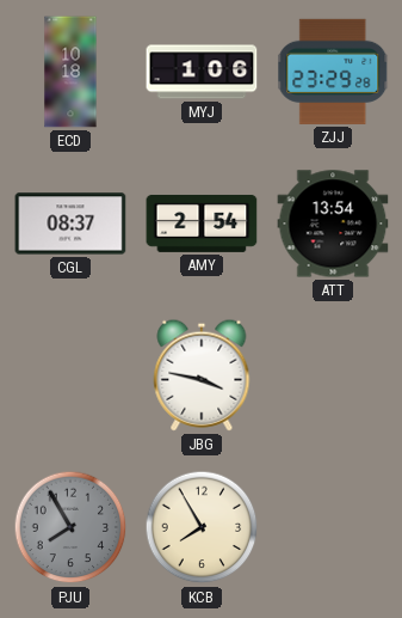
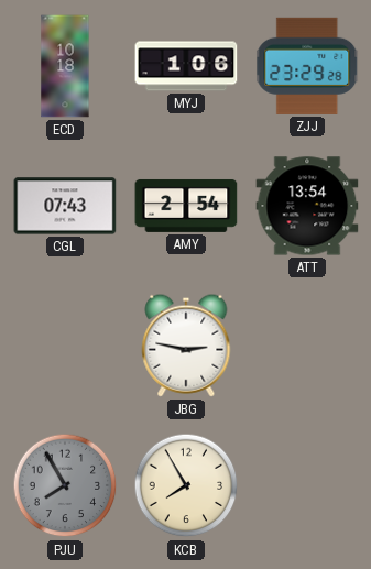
CGL: 08:37 -> 07:43
JBG: 3:47 -> 2:47
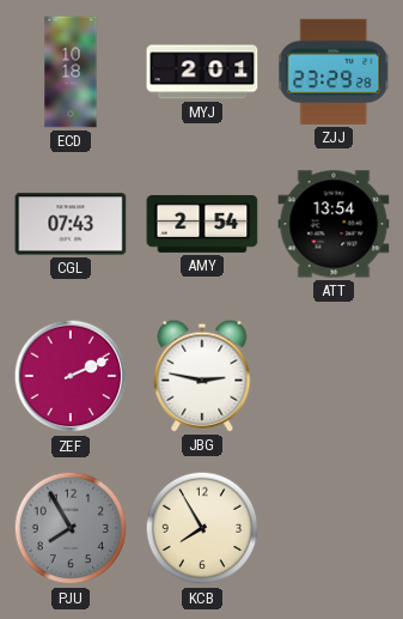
MYJ: 1:06 -> 2:01
ZEF: none -> 2:11
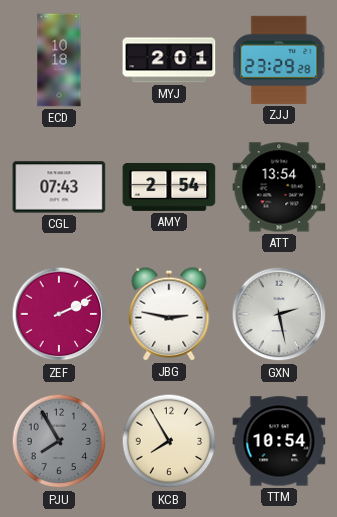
GXN: none -> 2:28
TTM: none -> 10:54
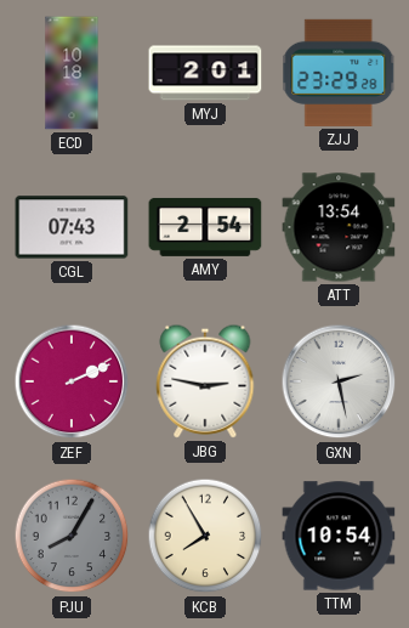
PJU: 7:55 -> 8:05
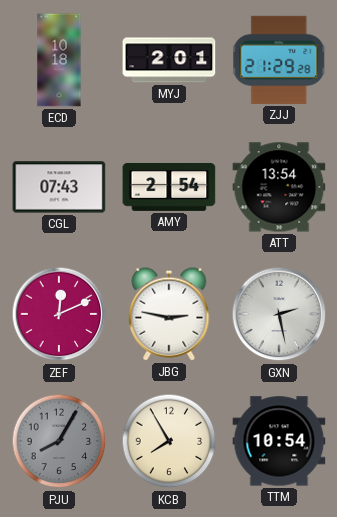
ZJJ: 23:29 -> 21:29
ZEF: 2:11 -> 12:11
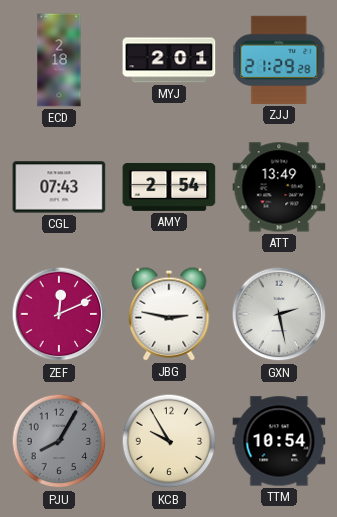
ECD: 10:18 -> 2:18
ATT: 13:54 -> 13:49
KCB: 7:55 -> 9:55
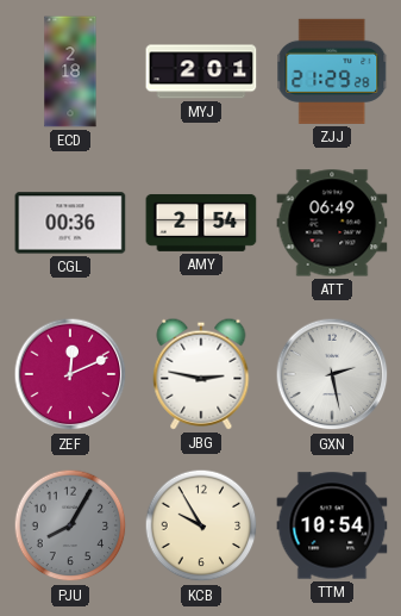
CGL: 07:43 -> 00:36
ATT: 13:49 -> 06:49
